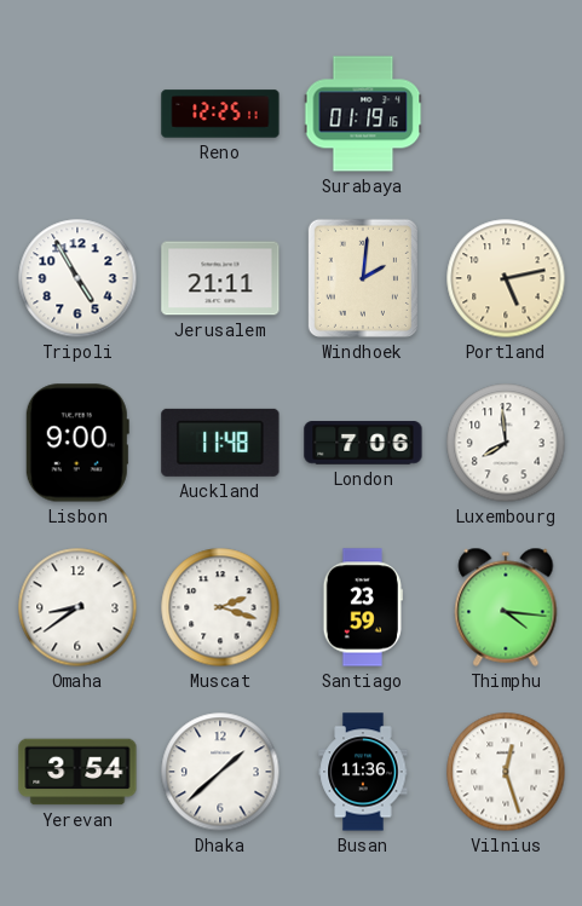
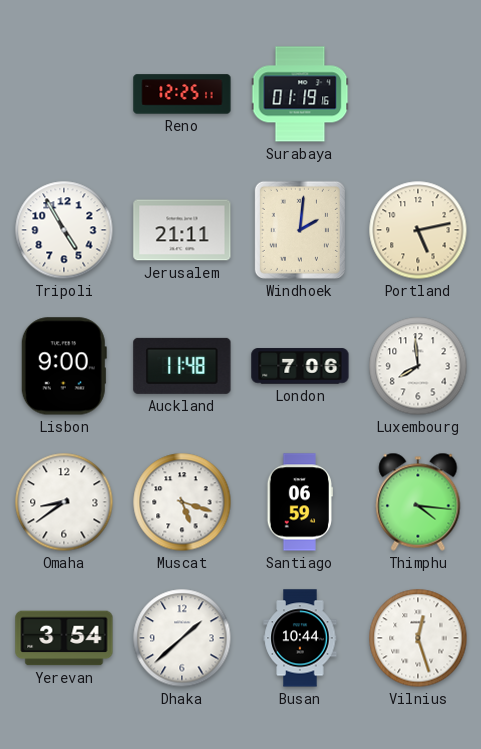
Muscat: 2:18 -> 5:18
Santiago: 23:59 -> 06:59
Busan: 11:36 -> 10:44
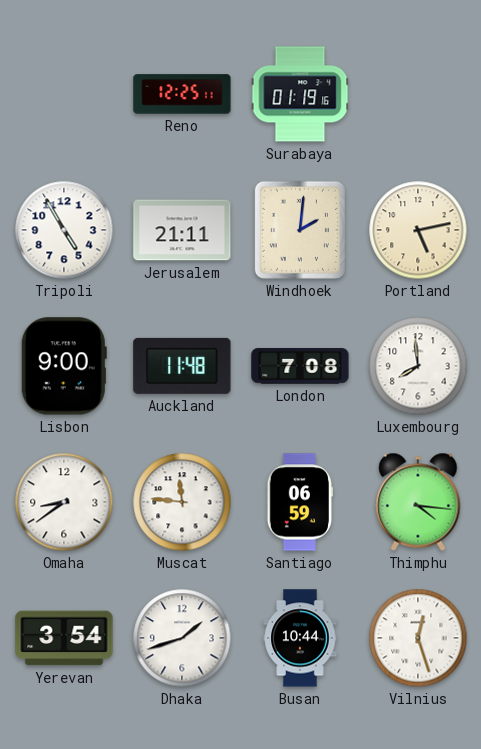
London: 7:06 -> 7:08
Muscat: 5:18 -> 11:46
Dhaka: 1:38 -> 1:42
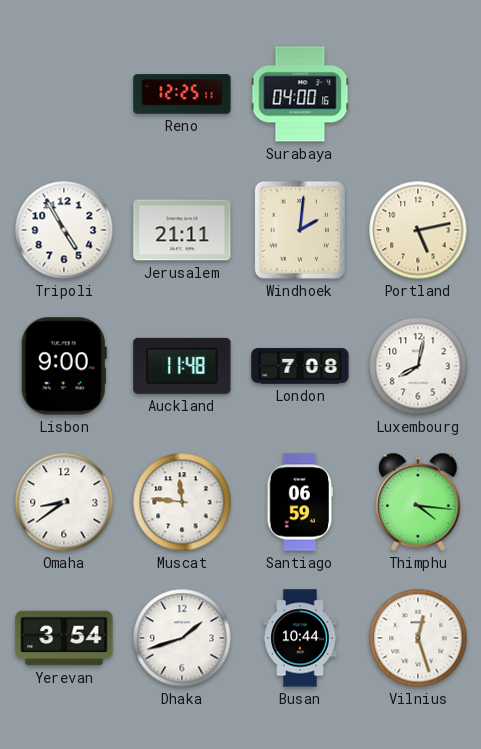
Surabaya: 01:19 -> 04:00
Luxembourg: 7:59 -> 8:02
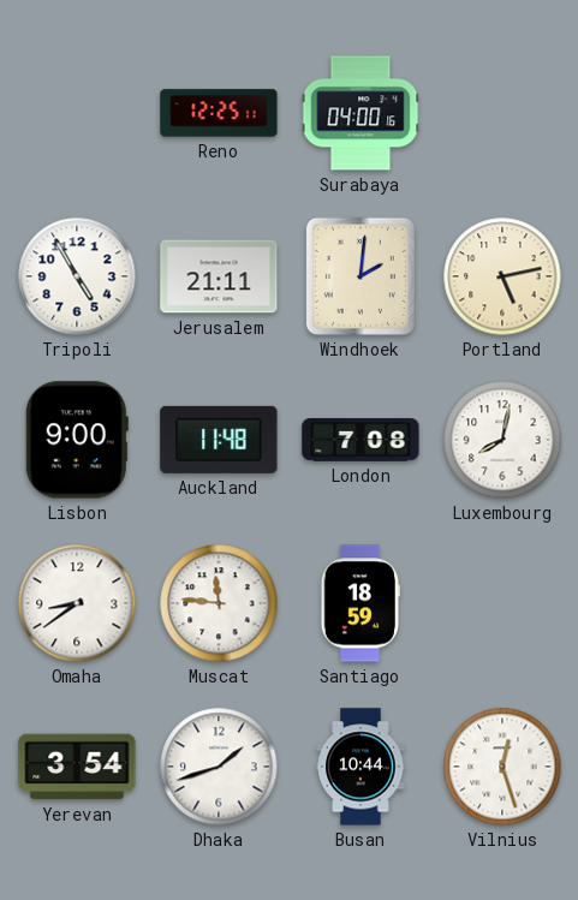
Santiago: 06:59 -> 18:59
Thimphu: 4:16 -> none
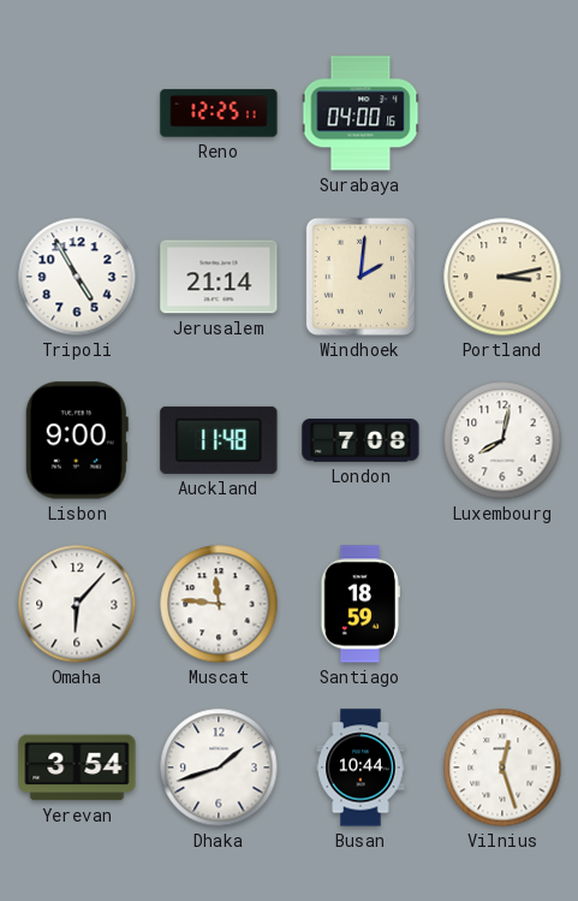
Jerusalem: 21:11 -> 21:14
Portland: 5:13 -> 3:13
Omaha: 8:39 -> 6:07
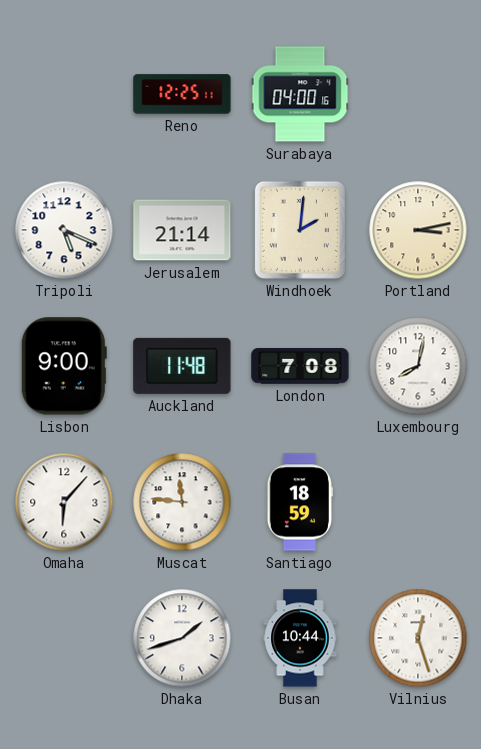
Tripoli: 4:55 -> 5:19
Yerevan: 3:54 -> none
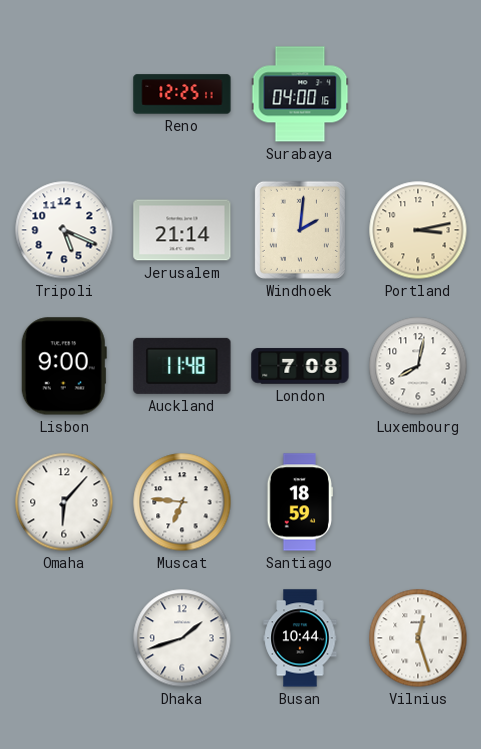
Muscat: 11:46 -> 6:46
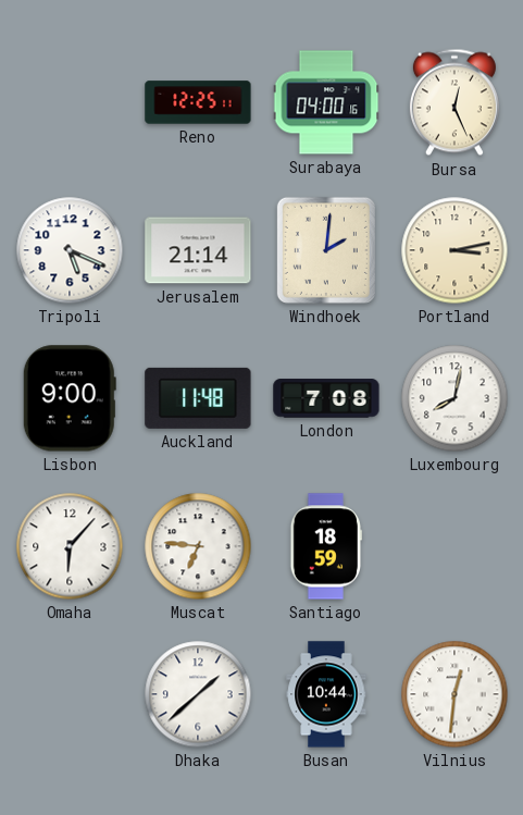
Bursa: none -> 12:26
Dhaka: 1:42 -> 1:38
Vilnius: 12:27 -> 12:31
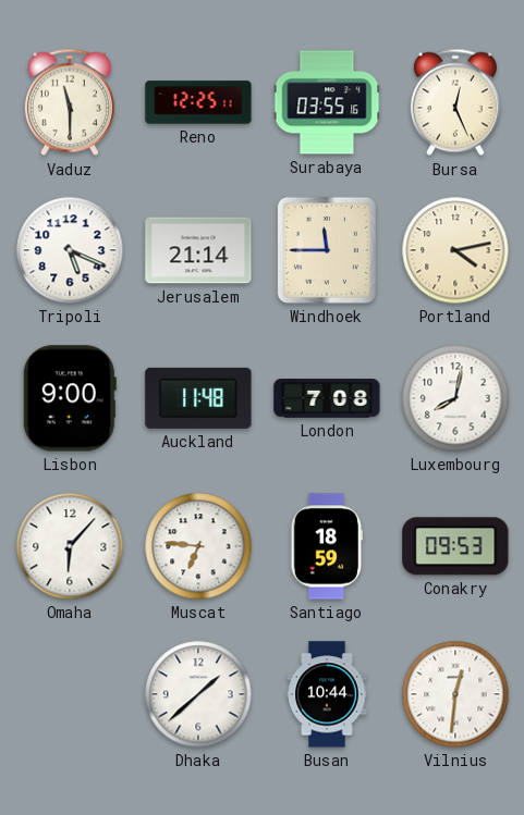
Vaduz: none -> 11:30
Surabaya: 04:00 -> 03:55
Windhoek: 2:01 -> 11:45
Portland: 3:13 -> 4:13
Conakry: none -> 09:53
